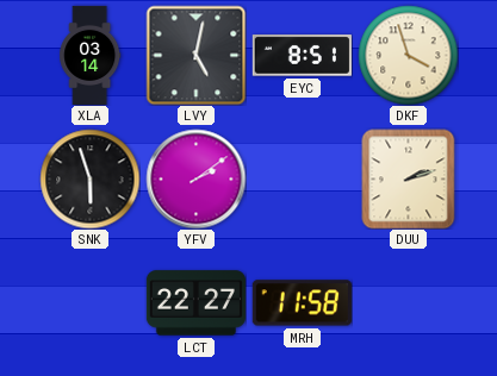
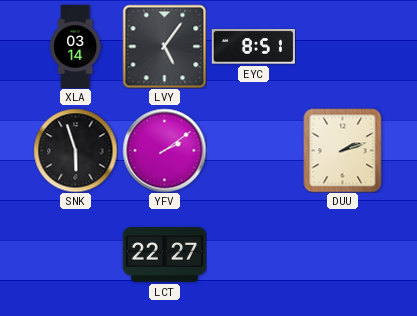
LVY: 5:02 -> 5:06
DKF: 3:57 -> none
MRH: 11:58 -> none
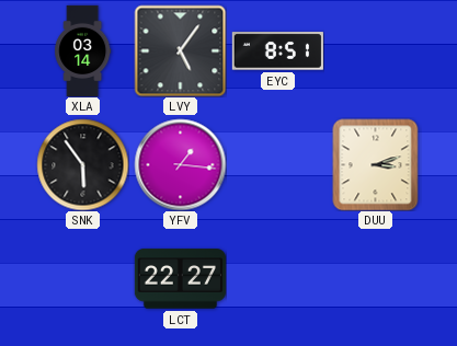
SNK: 5:57 -> 5:54
YFV: 2:09 -> 1:16
DUU: 2:12 -> 3:12
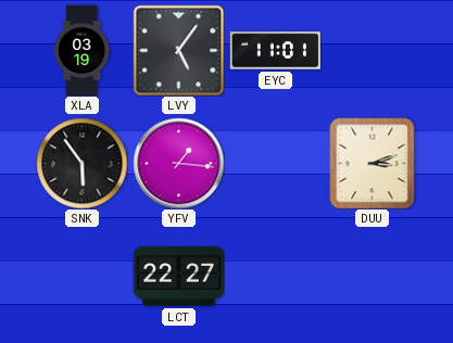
XLA: 03:14 -> 03:19
EYC: 8:51 -> 11:01
